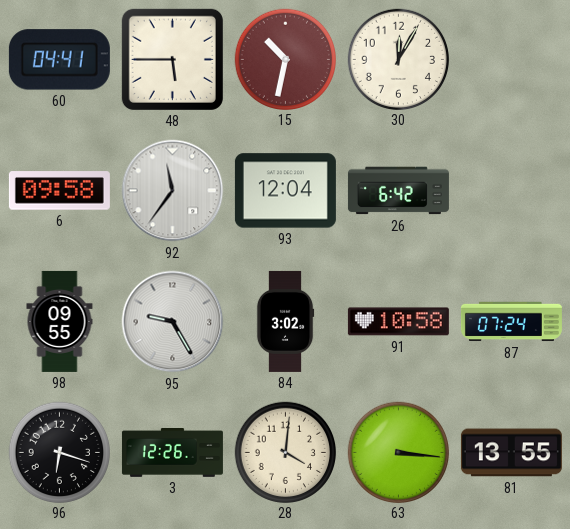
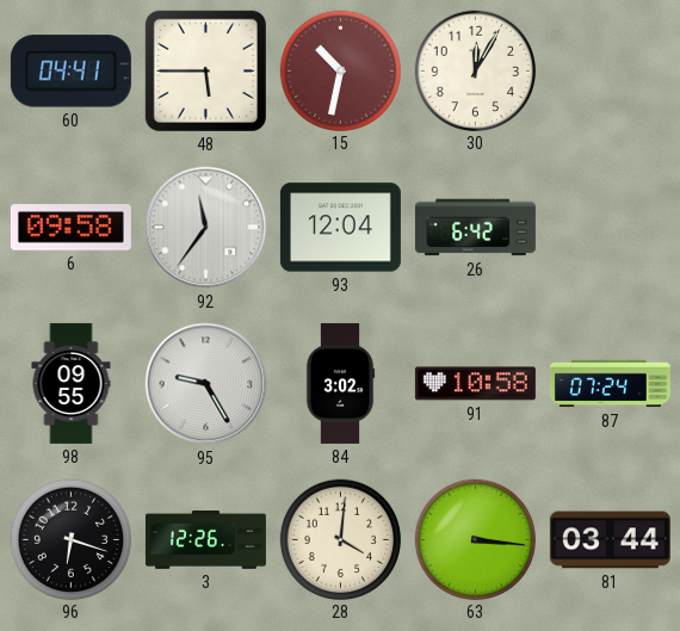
81: 13:55 -> 03:44
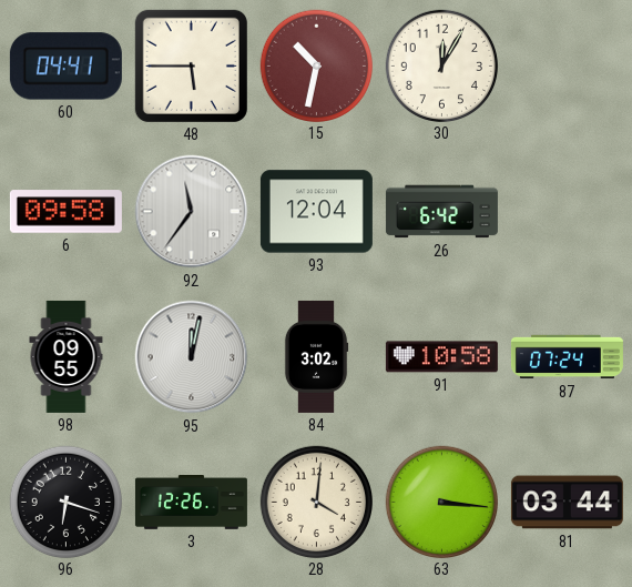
95: 9:25 -> 12:02
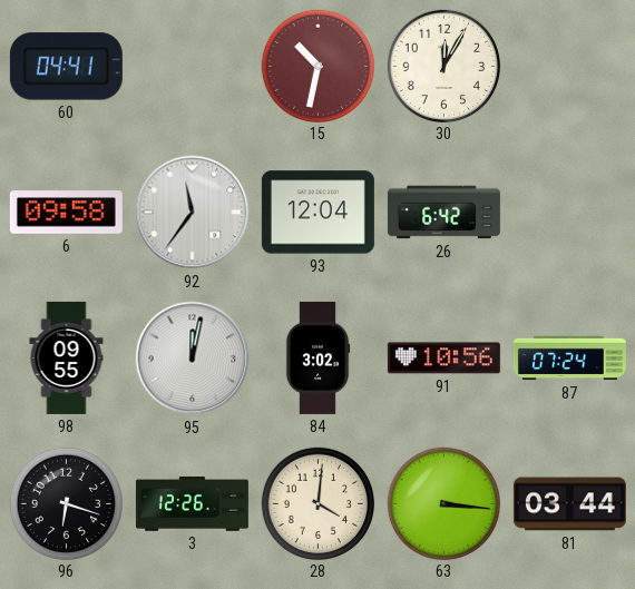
48: 5:45 -> none
91: 10:58 -> 10:56
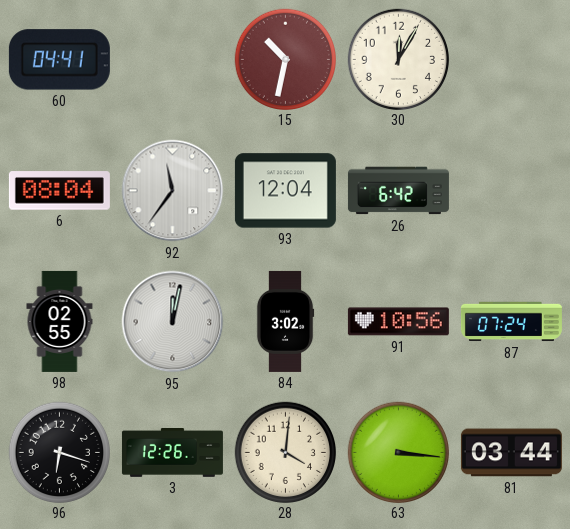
6: 09:58 -> 08:04
98: 09:55 -> 02:55
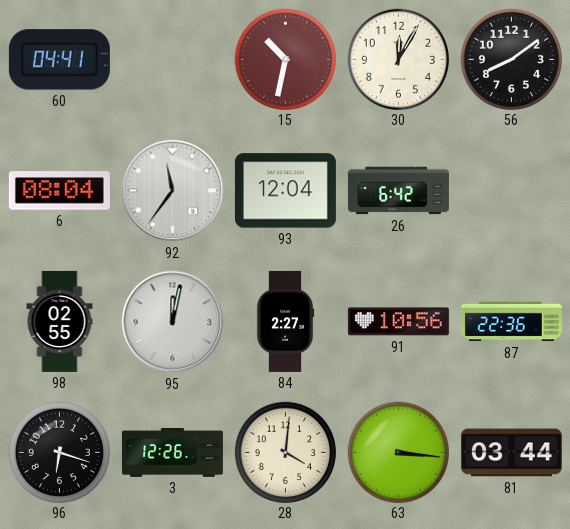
56: none -> 8:09
84: 3:02 -> 2:27
87: 07:24 -> 22:36
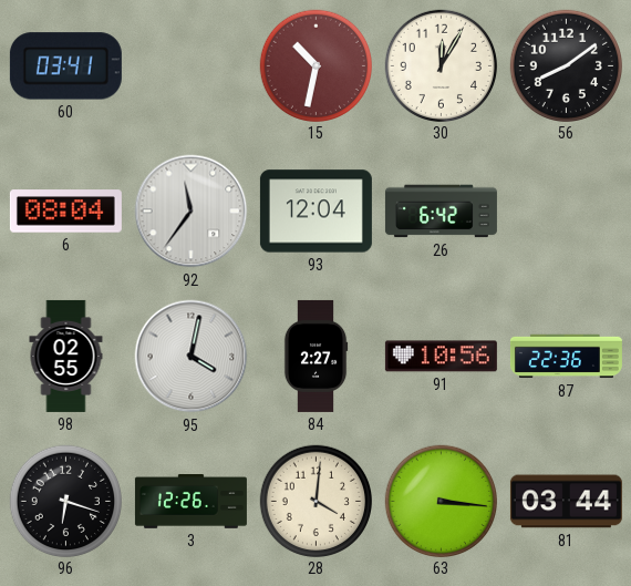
60: 04:41 -> 03:41
95: 12:02 -> 4:02
